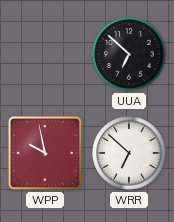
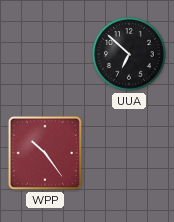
WPP: 9:58 -> 10:24
WRR: 6:52 -> none
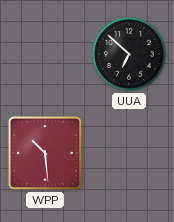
WPP: 10:24 -> 10:29
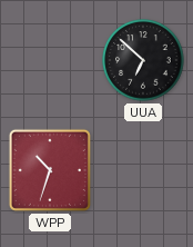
WPP: 10:29 -> 10:33
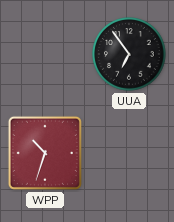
UUA: 6:52 -> 6:54
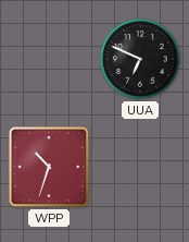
UUA: 6:54 -> 6:49
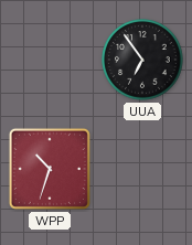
UUA: 6:49 -> 6:54
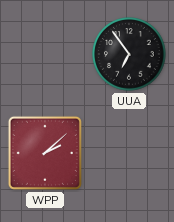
WPP: 10:33 -> 2:08
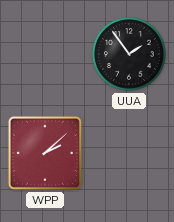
UUA: 6:54 -> 1:54
